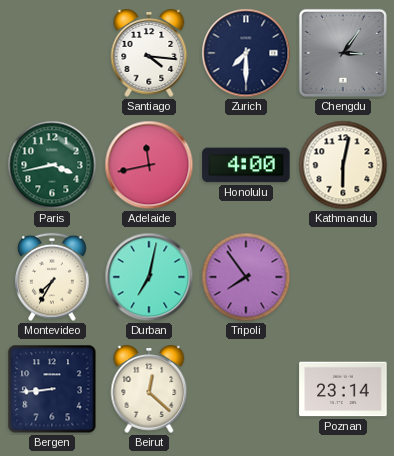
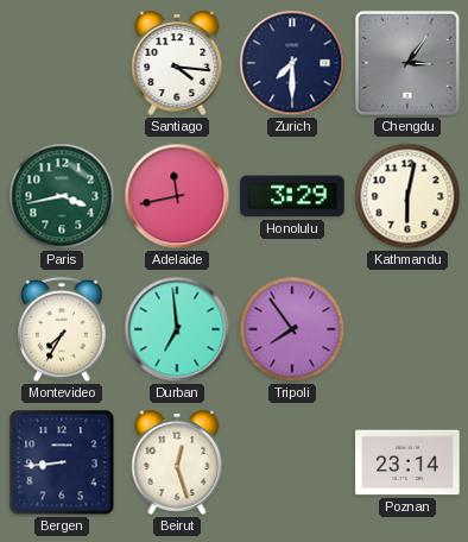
Honolulu: 4:00 -> 3:29
Durban: 7:02 -> 6:59
Beirut: 12:22 -> 12:27
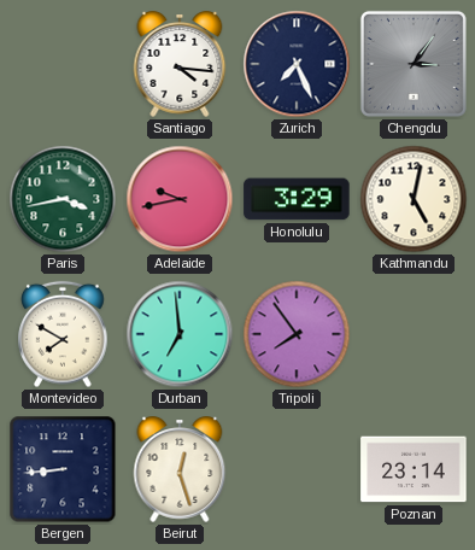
Zurich: 7:30 -> 7:26
Adelaide: 11:43 -> 9:43
Kathmandu: 6:02 -> 5:02
Montevideo: 7:35 -> 7:50
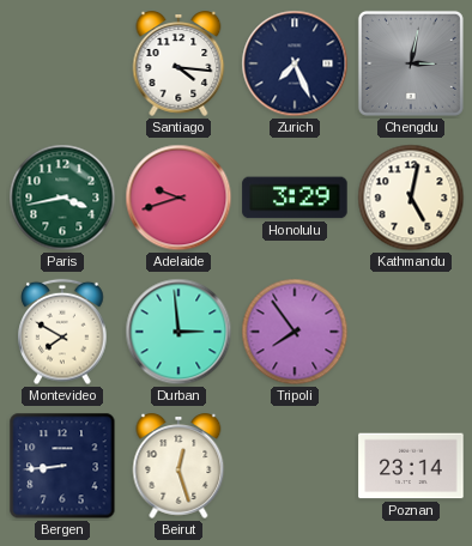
Chengdu: 3:06 -> 3:02
Adelaide: 9:43 -> 9:42
Durban: 6:59 -> 2:59
